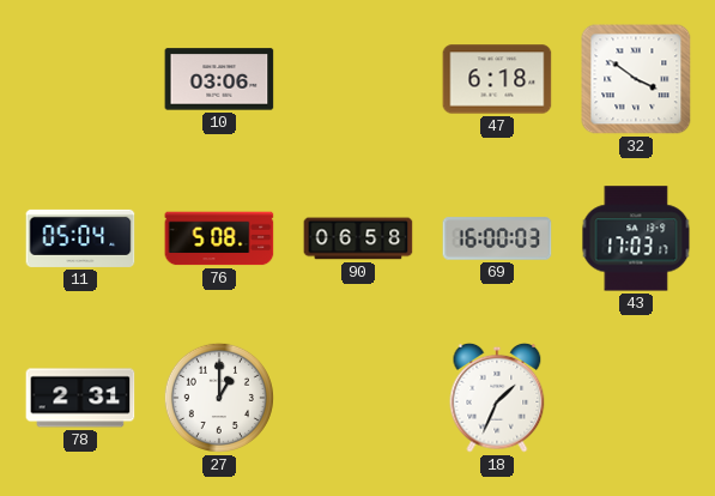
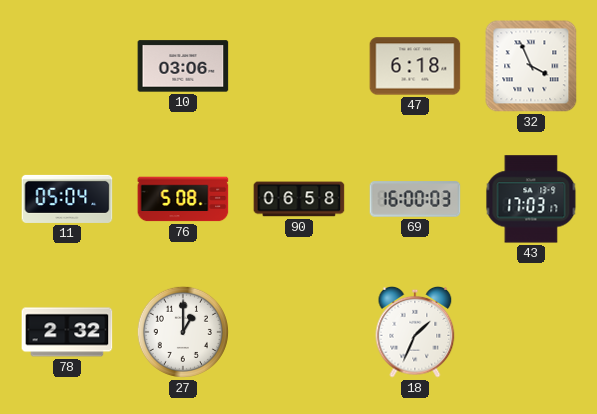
32: 3:51 -> 3:56
78: 2:31 -> 2:32
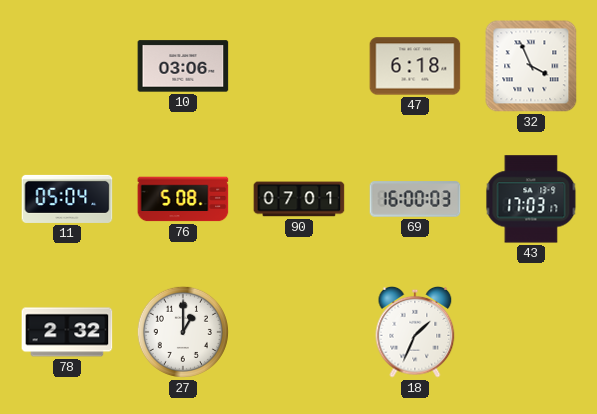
90: 06:58 -> 07:01
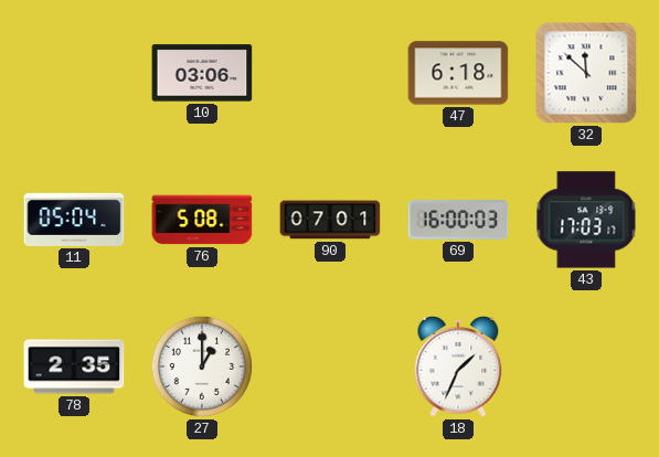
32: 3:56 -> 11:52
78: 2:32 -> 2:35
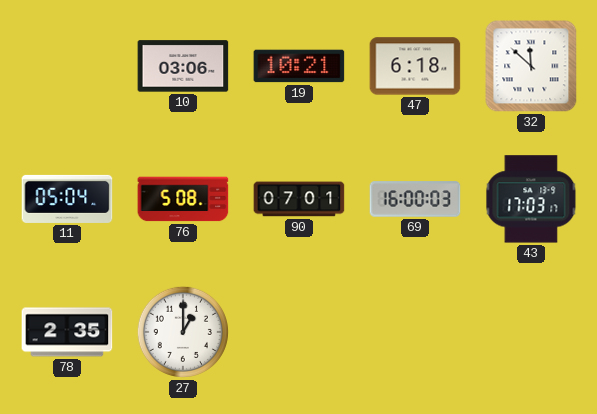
19: none -> 10:21
18: 1:34 -> none
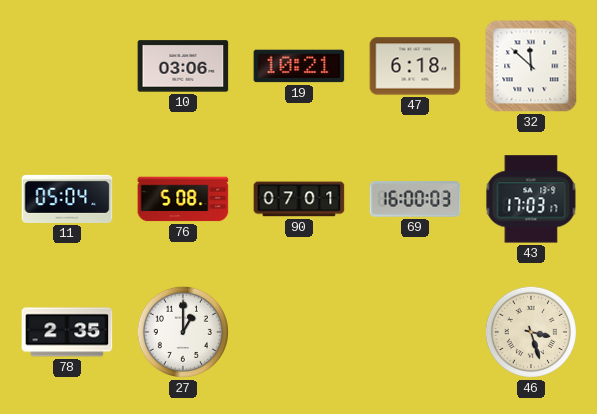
46: none -> 3:27
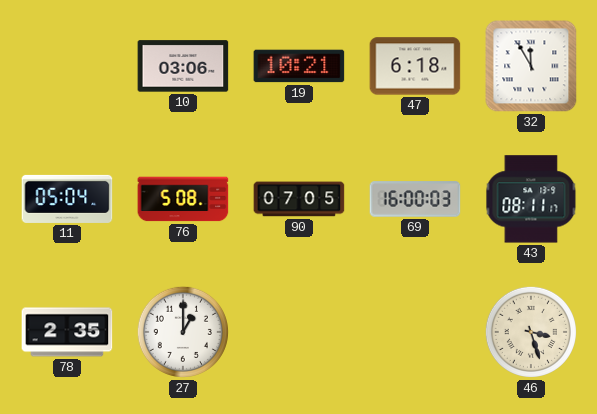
32: 11:52 -> 11:55
90: 07:01 -> 07:05
43: 17:03 -> 08:11
